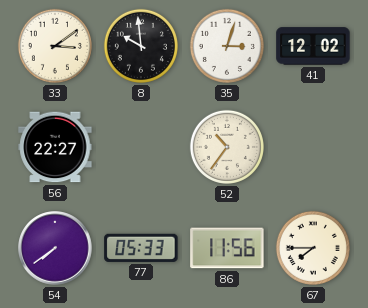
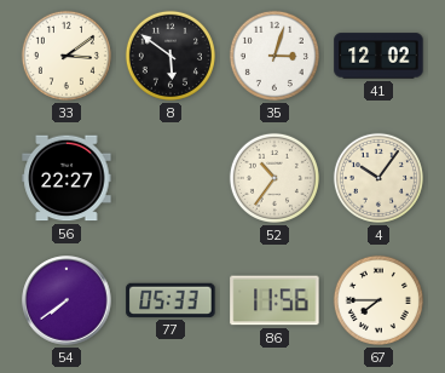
8: 9:59 -> 5:51
4: none -> 10:06
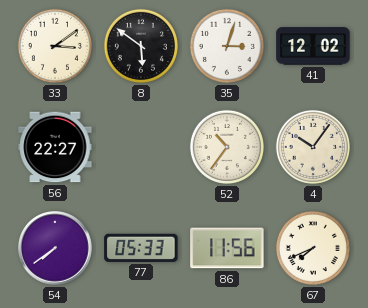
67: 7:45 -> 7:41
